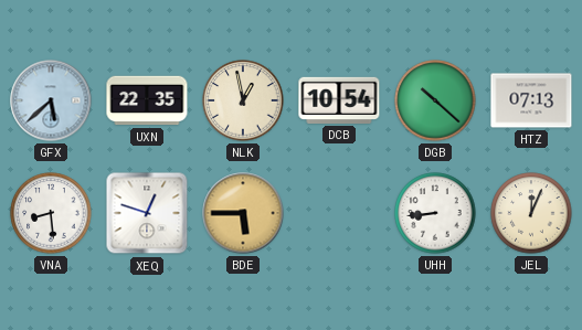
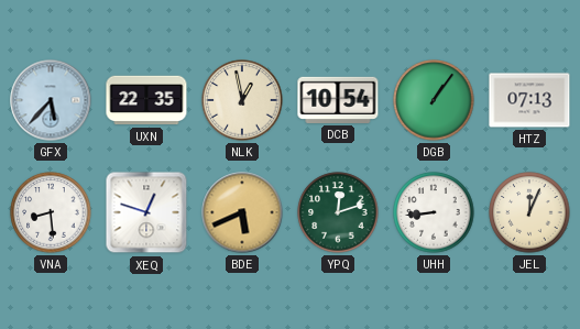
GFX: 5:38 -> 5:37
DGB: 10:22 -> 1:06
BDE: 5:45 -> 5:41
YPQ: none -> 12:12
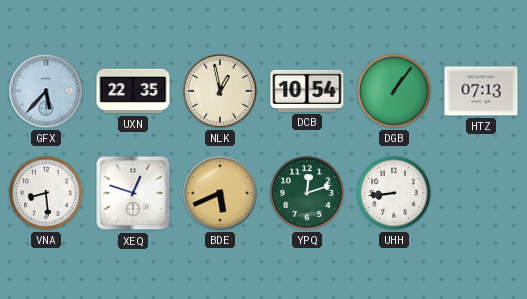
JEL: 12:04 -> none
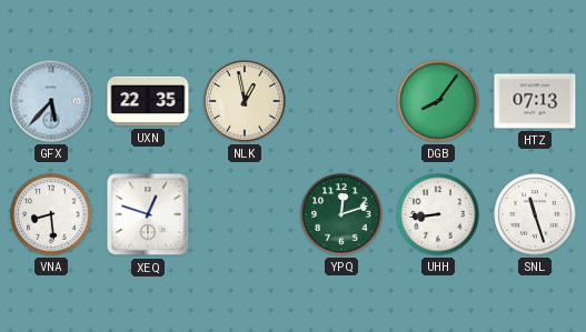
DCB: 10:54 -> none
DGB: 1:06 -> 8:06
BDE: 5:41 -> none
SNL: none -> 11:27
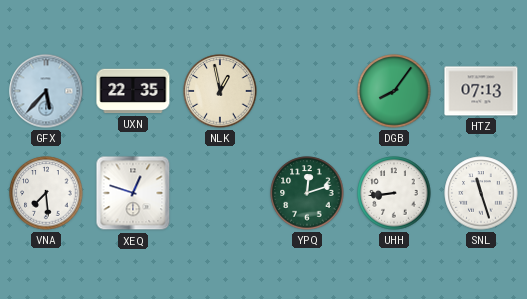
VNA: 8:29 -> 7:29
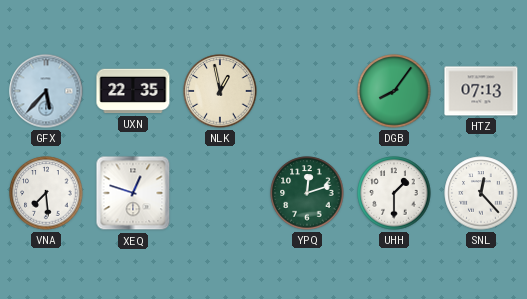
UHH: 8:44 -> 1:30
SNL: 11:27 -> 12:23
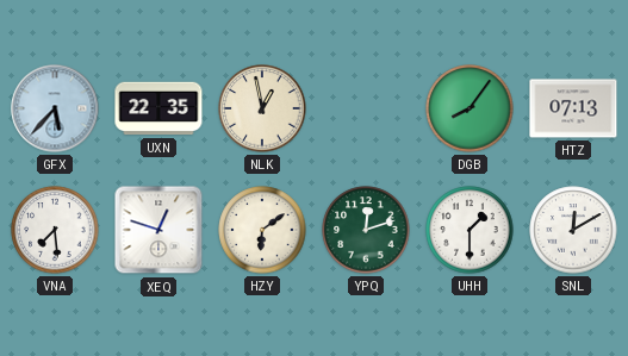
HZY: none -> 6:09
SNL: 12:23 -> 12:10
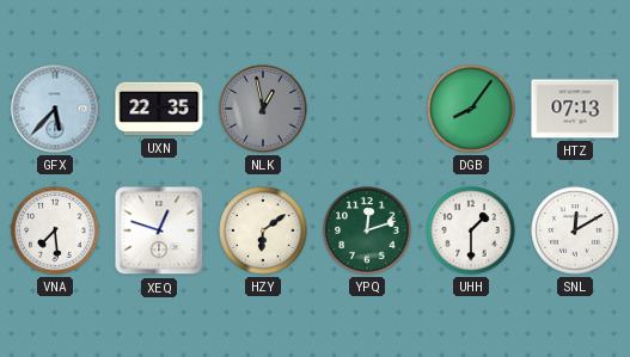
NLK dial: cream -> grey
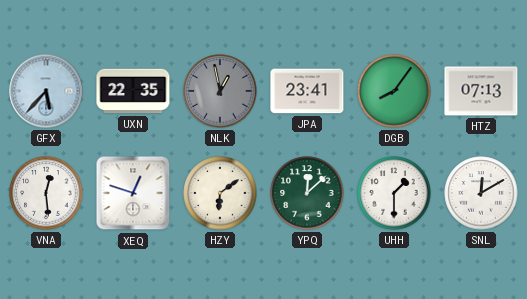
JPA: none -> 23:41
VNA: 7:29 -> 12:29
YPQ: 12:12 -> 12:08
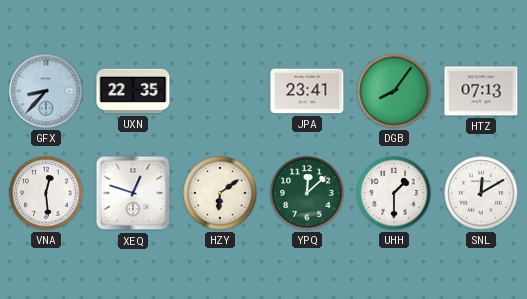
GFX: 5:37 -> 8:37
NLK: 12:58 -> none
